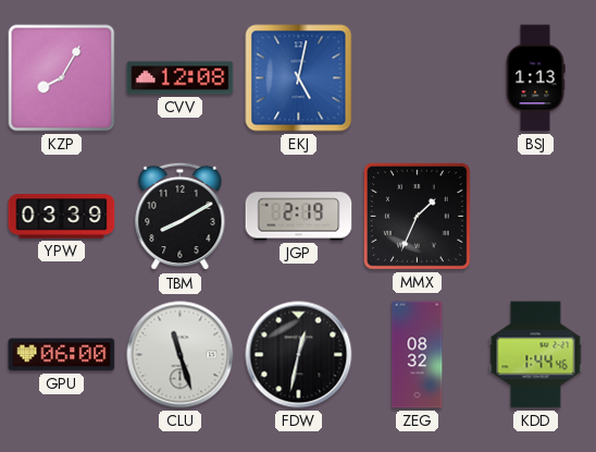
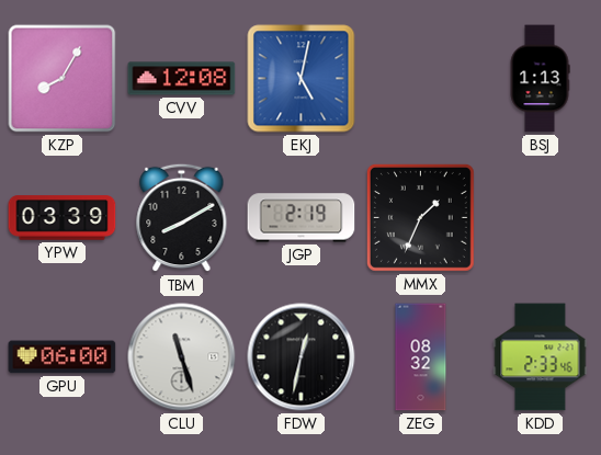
KDD: 1:44 -> 2:33
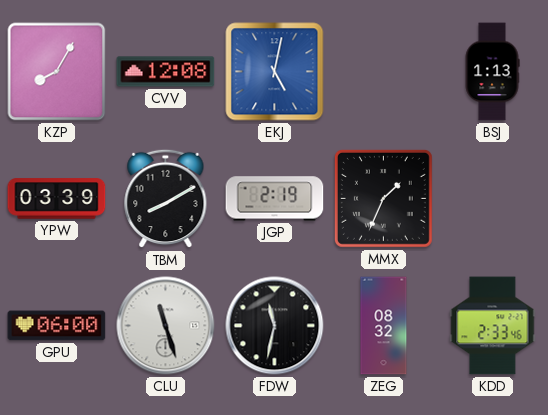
FDW: 12:32 -> 11:32
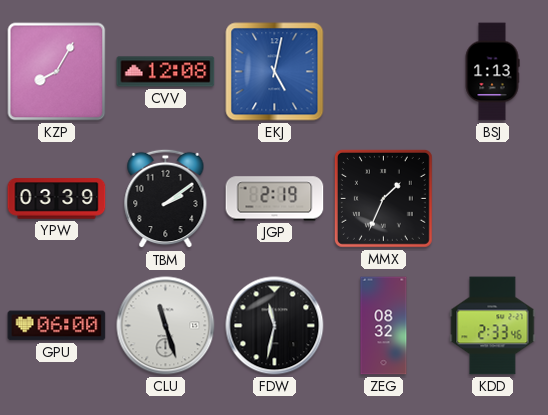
TBM: 8:10 -> 2:09
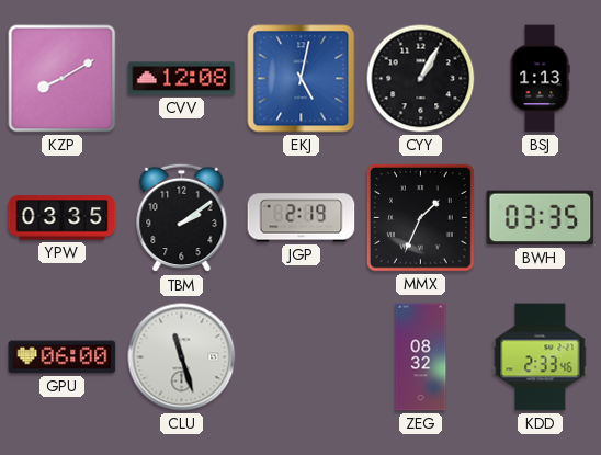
KZP: 8:05 -> 8:10
CYY: none -> 1:05
YPW: 03:39 -> 03:35
BWH: none -> 03:35
FDW: 11:32 -> none
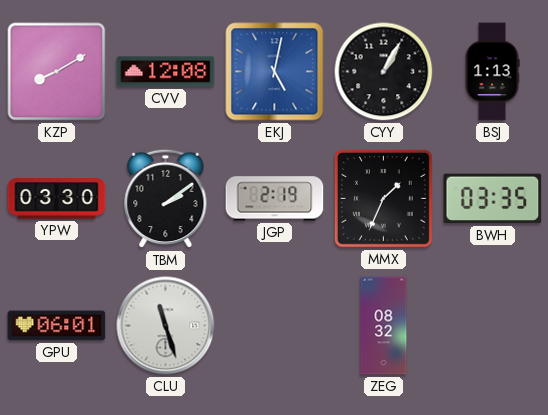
YPW: 03:35 -> 03:30
GPU: 06:00 -> 06:01
KDD: 2:33 -> none
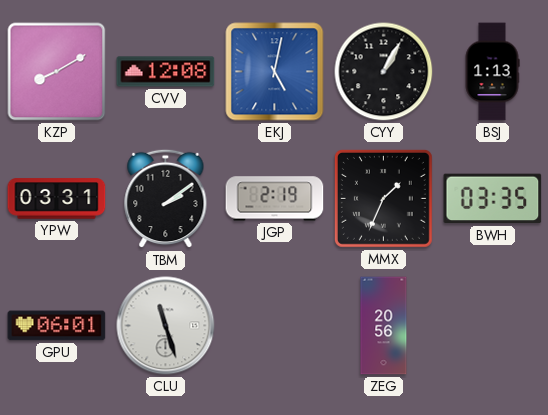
YPW: 03:30 -> 03:31
ZEG: 08:32 -> 20:56
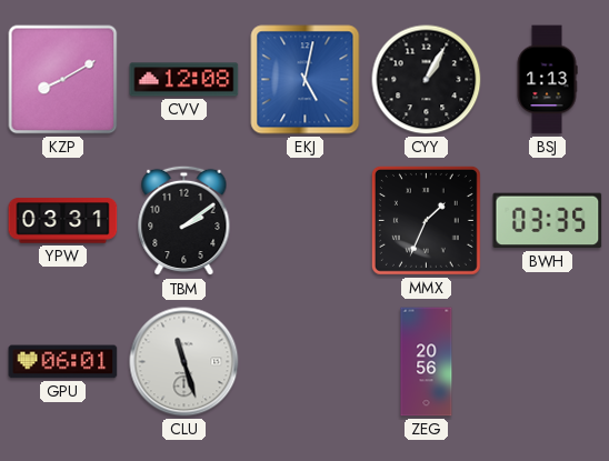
JGP: 2:19 -> none
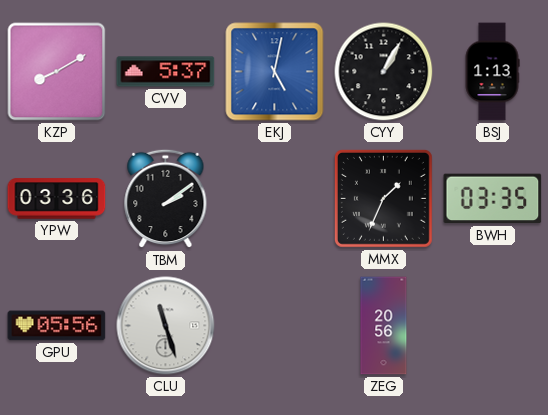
CVV: 12:08 -> 5:37
YPW: 03:31 -> 03:36
GPU: 06:01 -> 05:56
